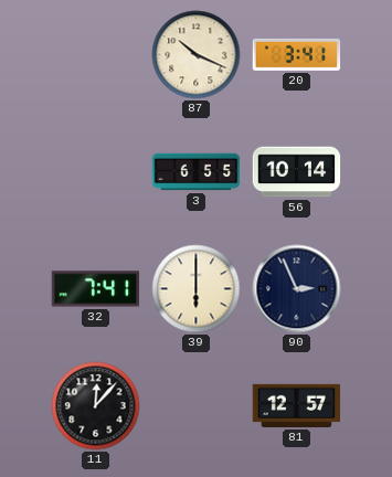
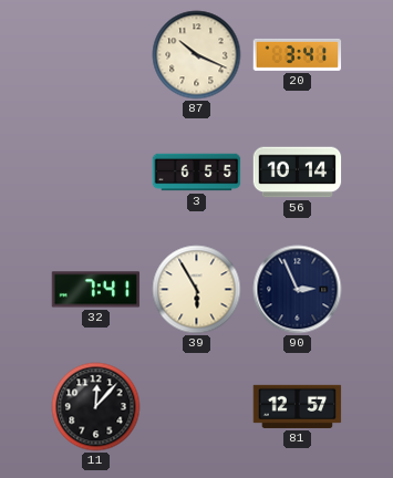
39: 6:00 -> 5:55
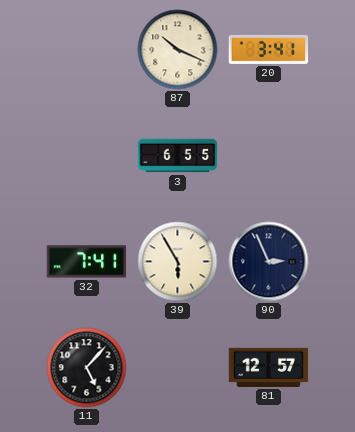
56: 10:14 -> none
11: 12:07 -> 5:07
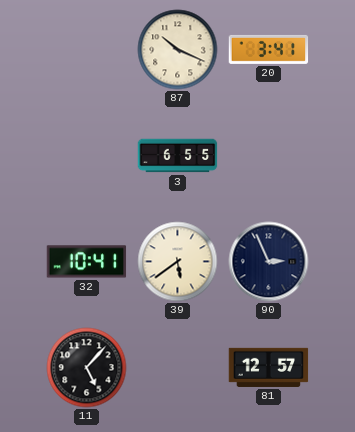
32: 7:41 -> 10:41
39: 5:55 -> 5:39
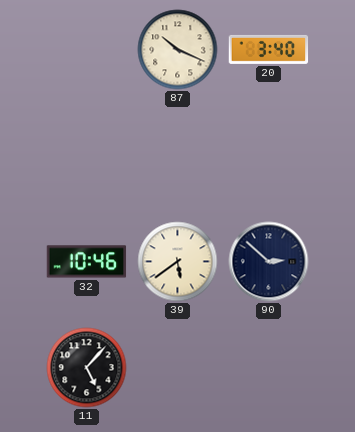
20: 3:41 -> 3:40
3: 6:55 -> none
32: 10:41 -> 10:46
90: 2:56 -> 2:52
81: 12:57 -> none
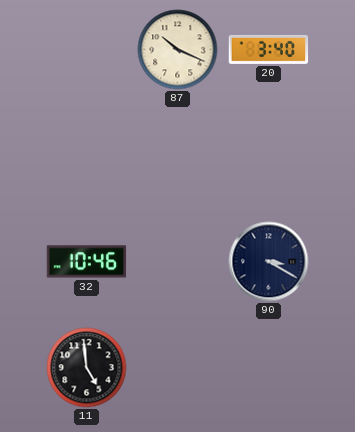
39: 5:39 -> none
90: 2:52 -> 3:20
11: 5:07 -> 4:59
